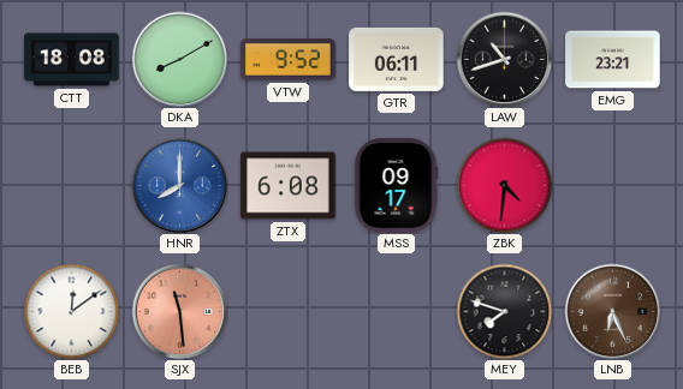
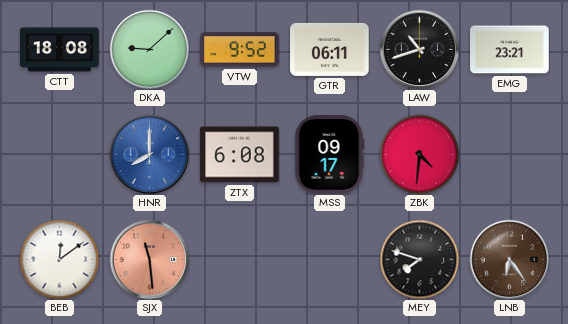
DKA: 8:10 -> 9:08
LNB: 6:26 -> 6:24
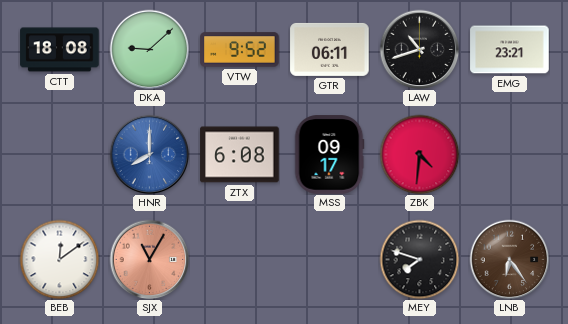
SJX: 11:29 -> 11:05
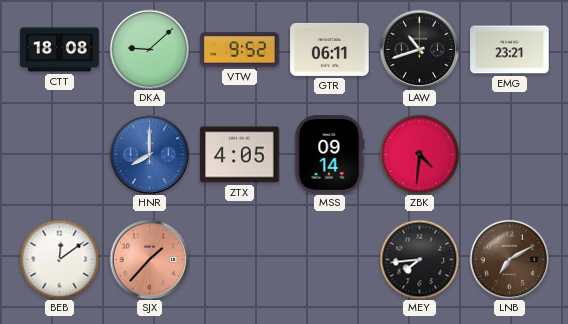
ZTX: 6:08 -> 4:05
MSS: 09:17 -> 09:14
SJX: 11:05 -> 1:37
MEY: 7:48 -> 7:44
LNB: 6:24 -> 7:10
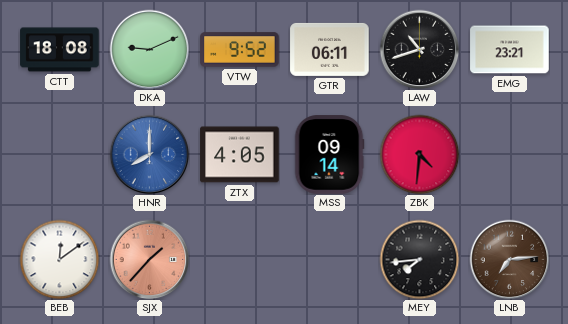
DKA: 9:08 -> 9:11
LNB: 7:10 -> 7:14
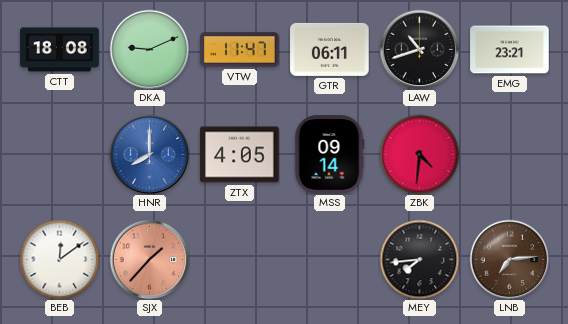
VTW: 9:52 -> 11:47
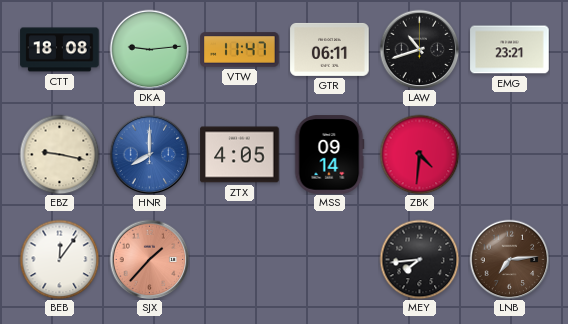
DKA: 9:11 -> 9:14
EBZ: none -> 9:17
BEB: 12:09 -> 12:06
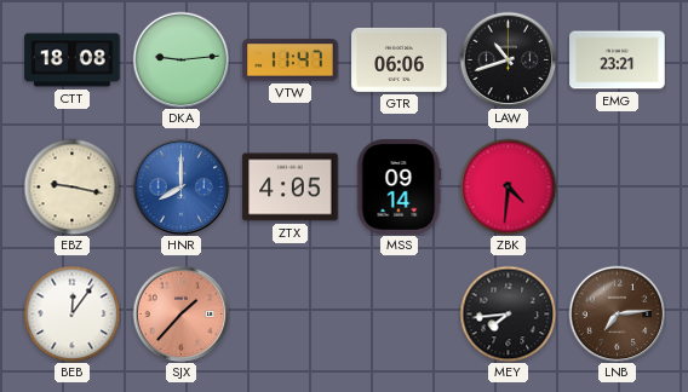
GTR: 06:11 -> 06:06
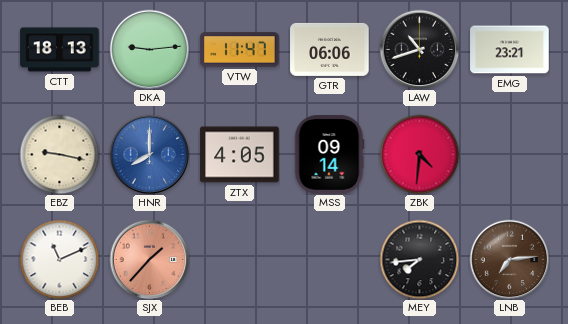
CTT: 18:08 -> 18:13
BEB: 12:06 -> 11:11
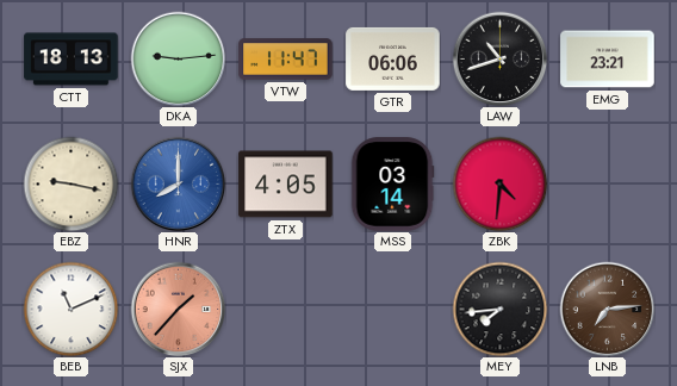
MSS: 09:14 -> 03:14
